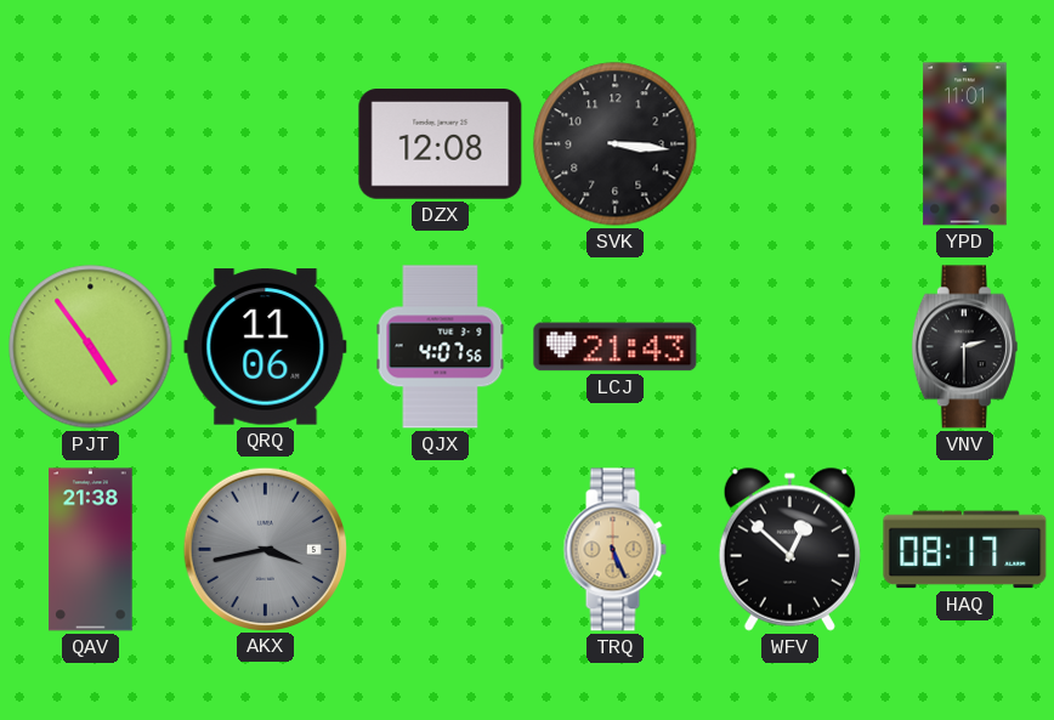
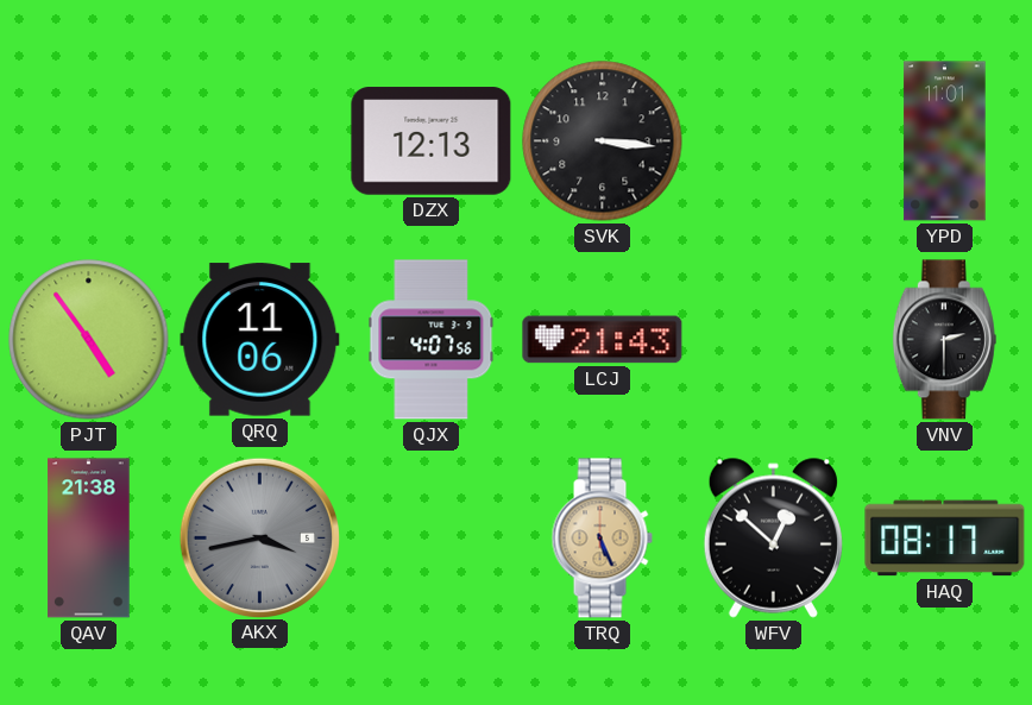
DZX: 12:08 -> 12:13
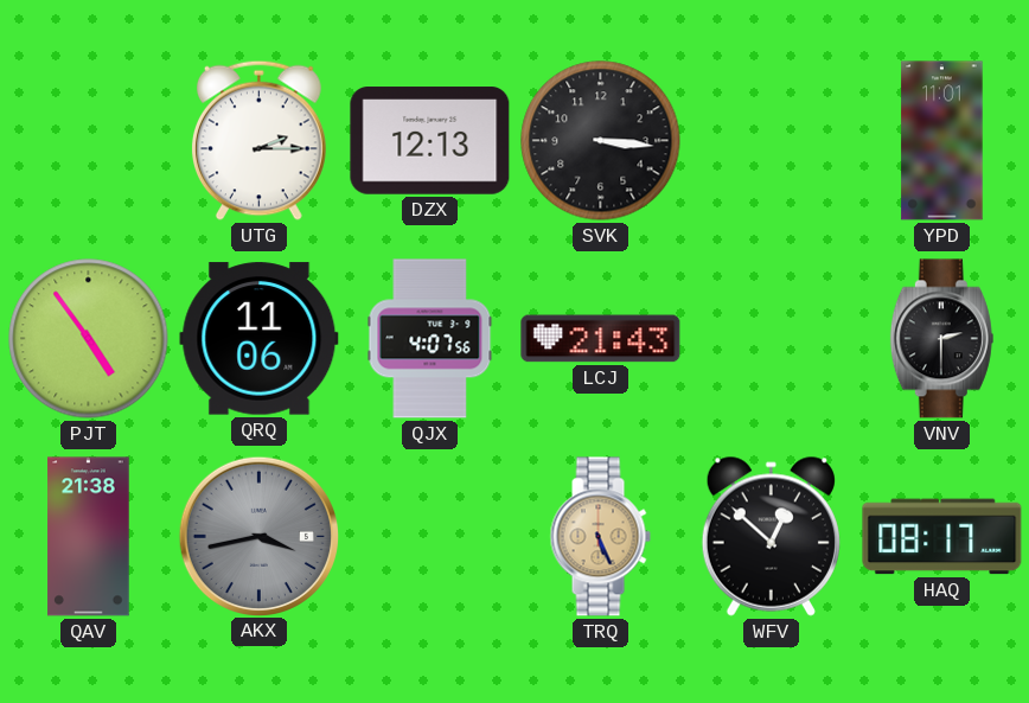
UTG: none -> 2:15
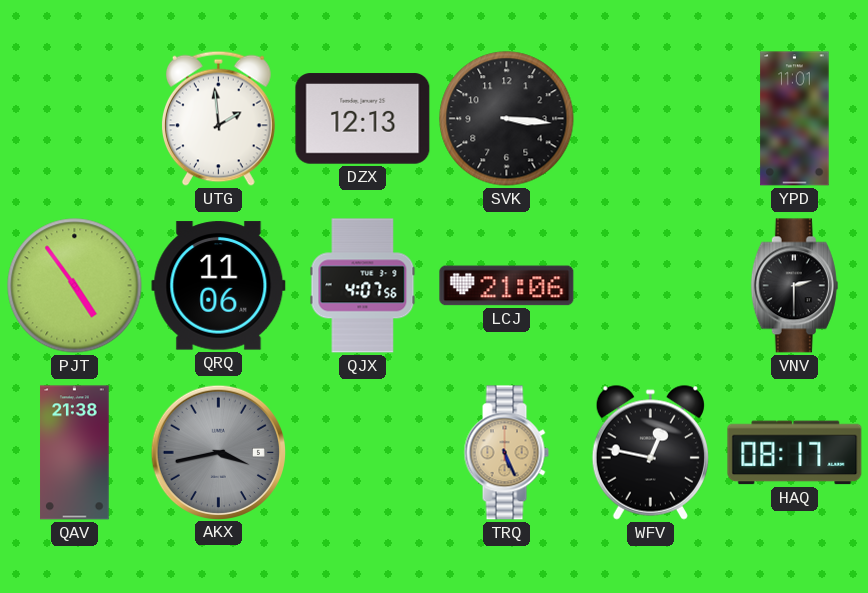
UTG: 2:15 -> 1:59
LCJ: 21:43 -> 21:06
WFV: 12:52 -> 12:47
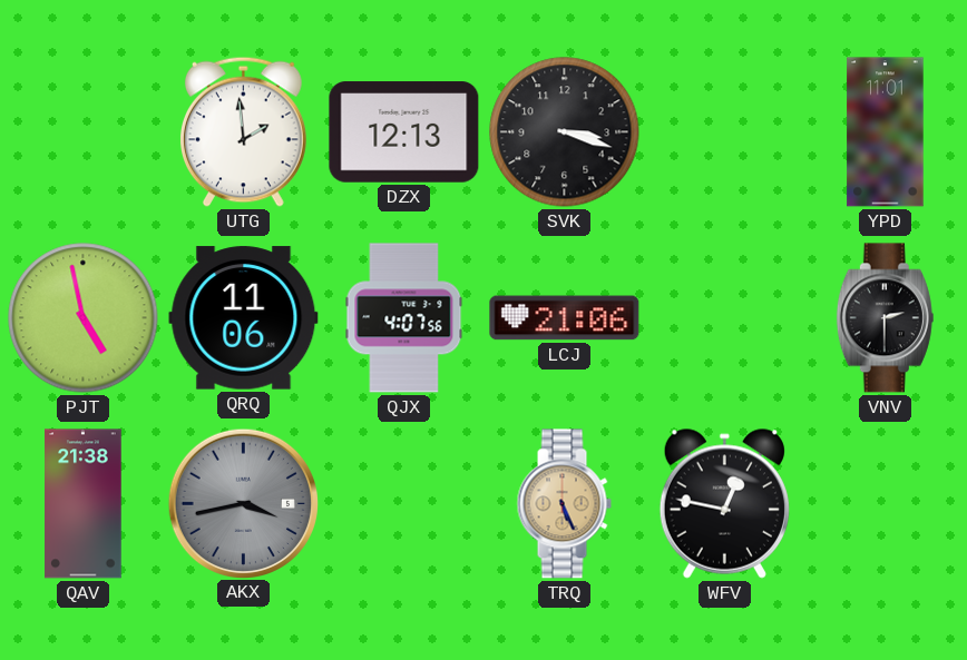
SVK: 3:16 -> 3:18
PJT: 4:54 -> 4:58
HAQ: 08:17 -> none
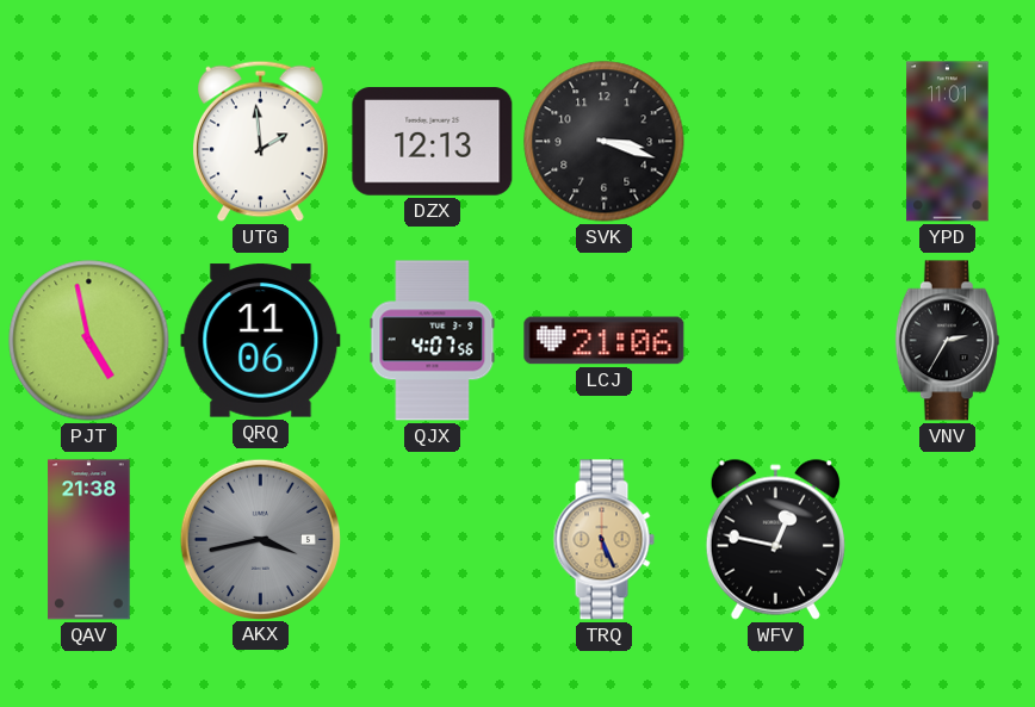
VNV: 2:30 -> 2:35
